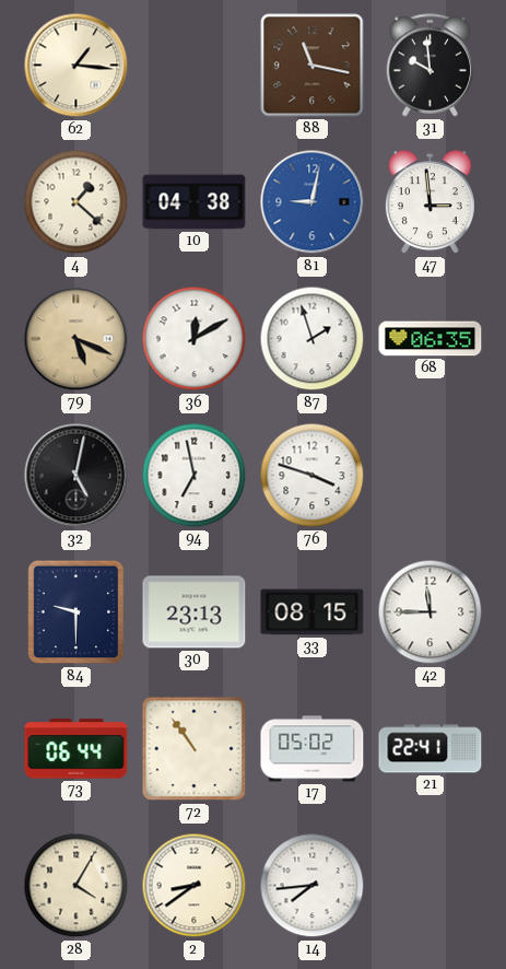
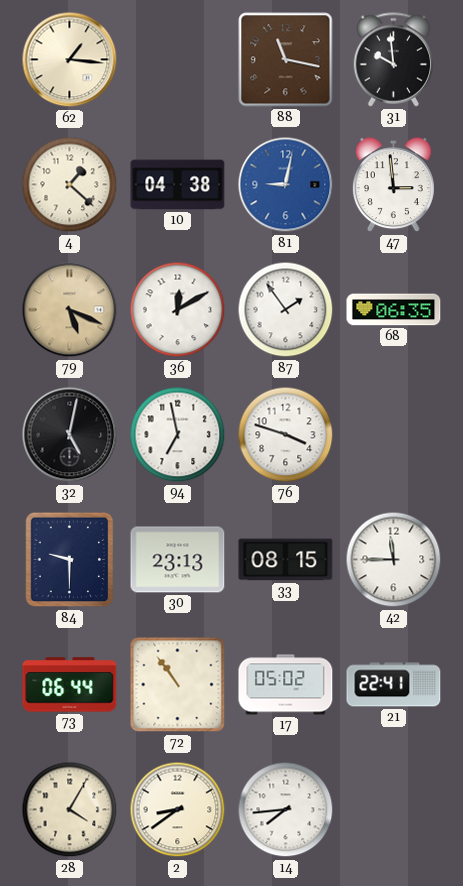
87: 1:57 -> 1:54
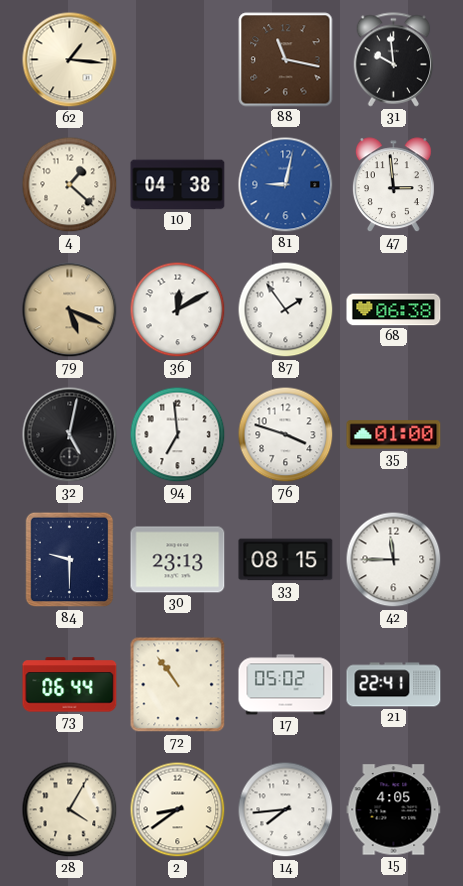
68: 06:35 -> 06:38
94: 6:58 -> 6:59
35: none -> 01:00
15: none -> 4:05
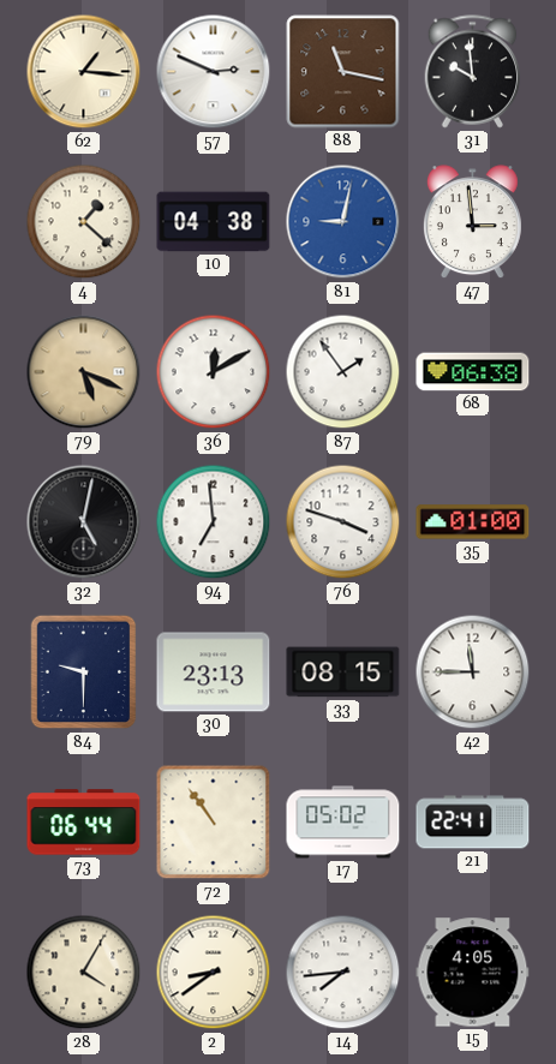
57: none -> 2:49
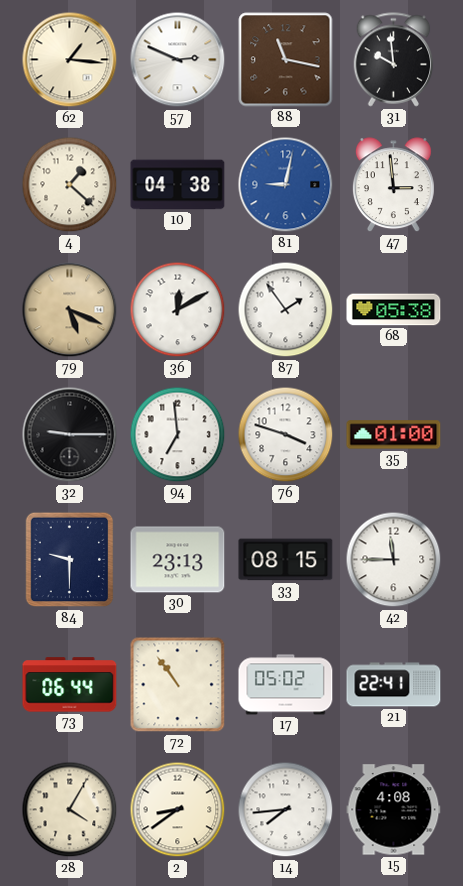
68: 06:38 -> 05:38
32: 5:02 -> 9:15
15: 4:05 -> 4:08
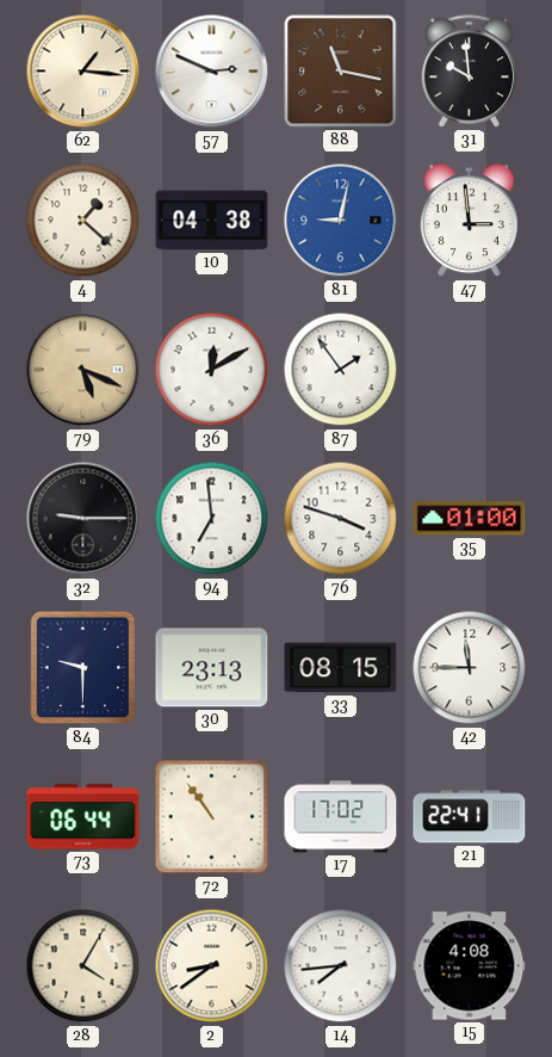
68: 05:38 -> none
17: 05:02 -> 17:02
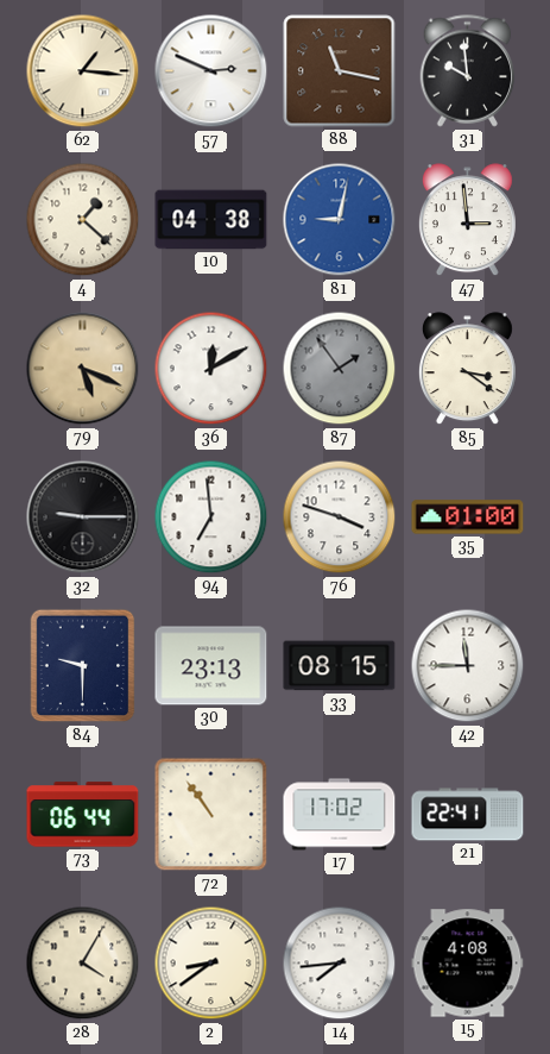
87 dial: white -> grey
85: none -> 3:21
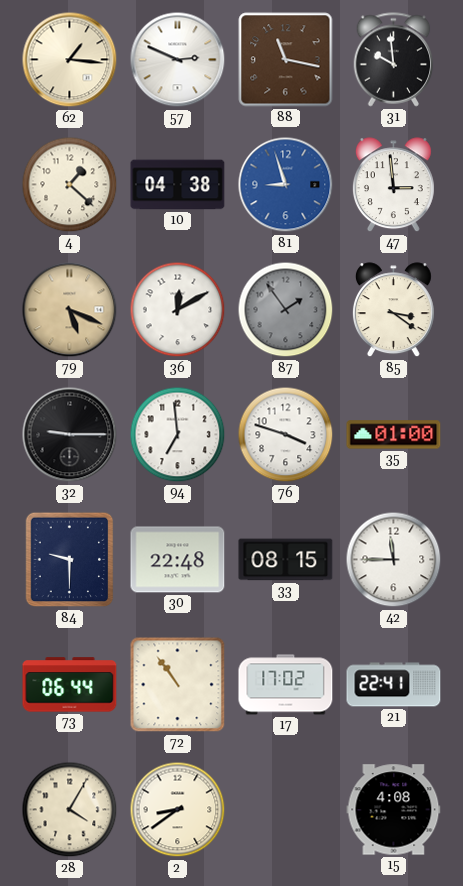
81: 9:02 -> 8:57
30: 23:13 -> 22:48
14: 7:44 -> none
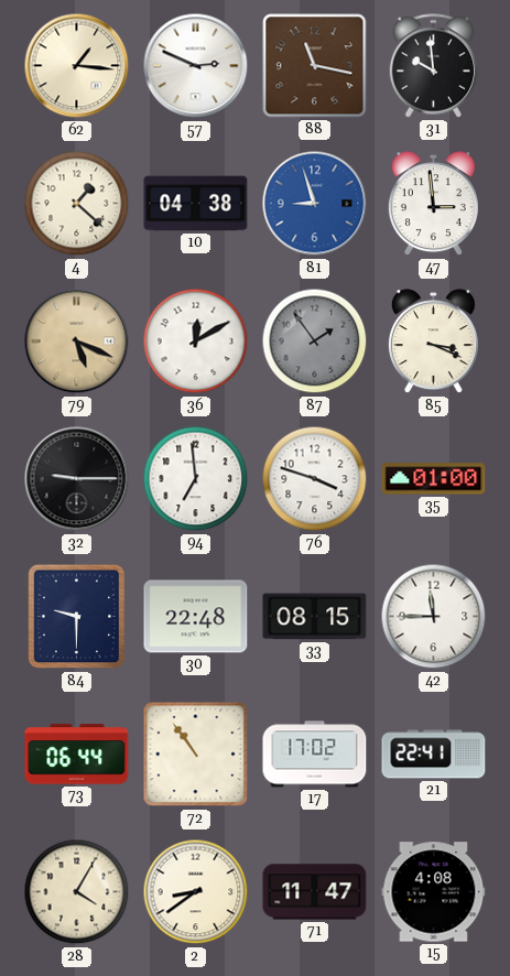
85: 3:21 -> 3:19
71: none -> 11:47
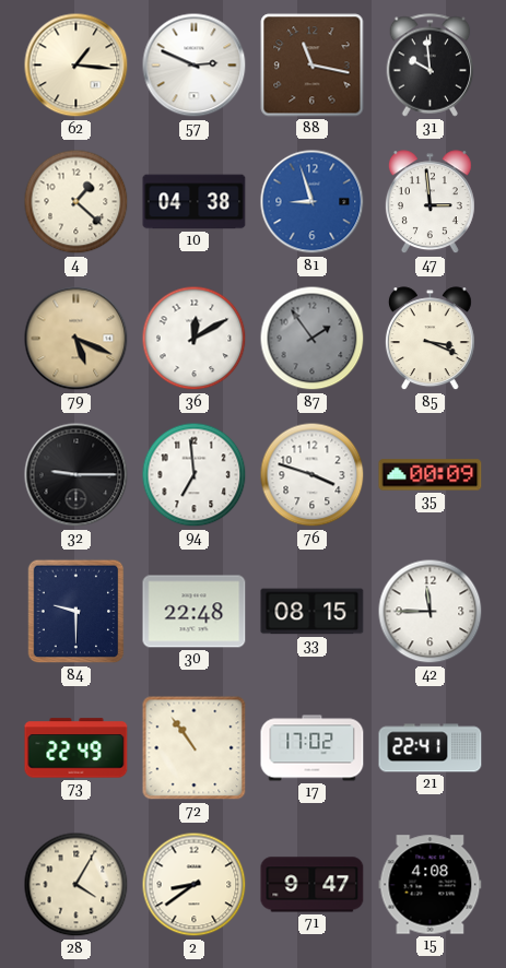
35: 01:00 -> 00:09
73: 06:44 -> 22:49
71: 11:47 -> 9:47
